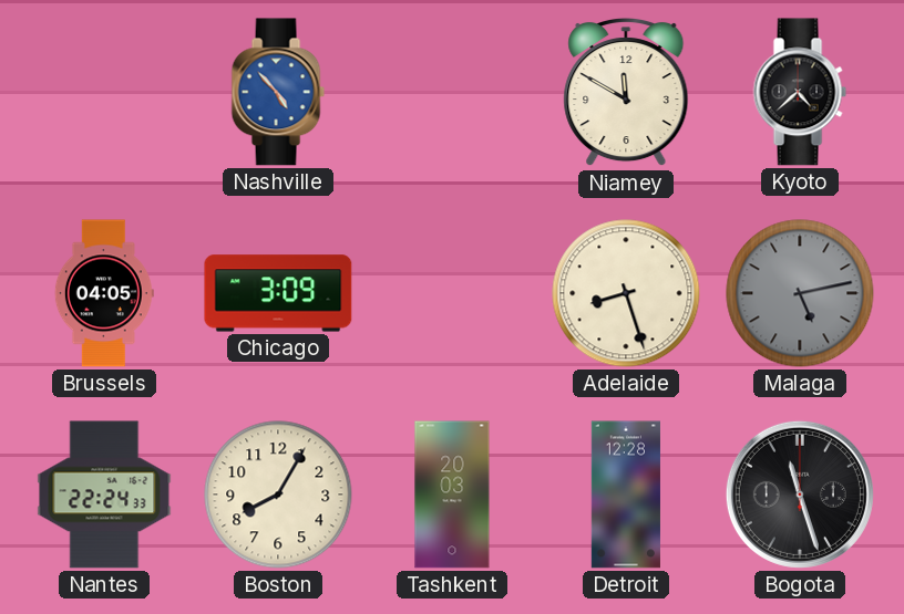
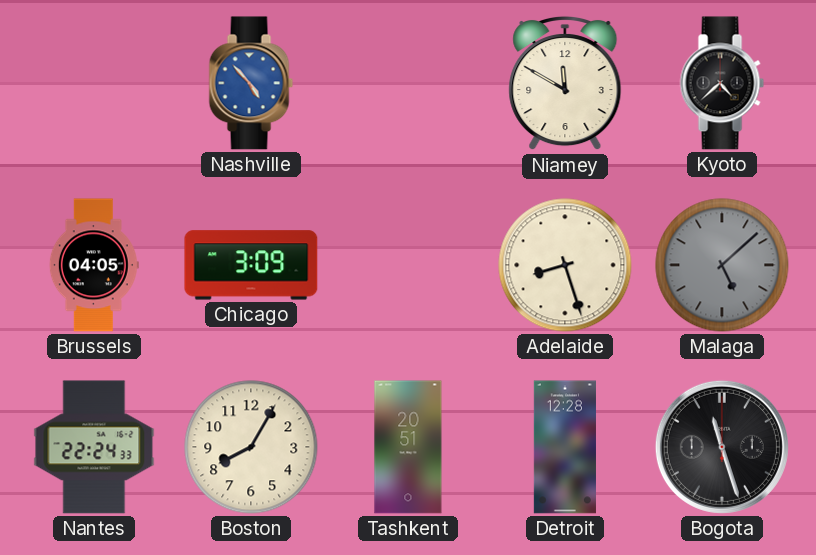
Malaga: 5:13 -> 5:08
Tashkent: 20:03 -> 20:51
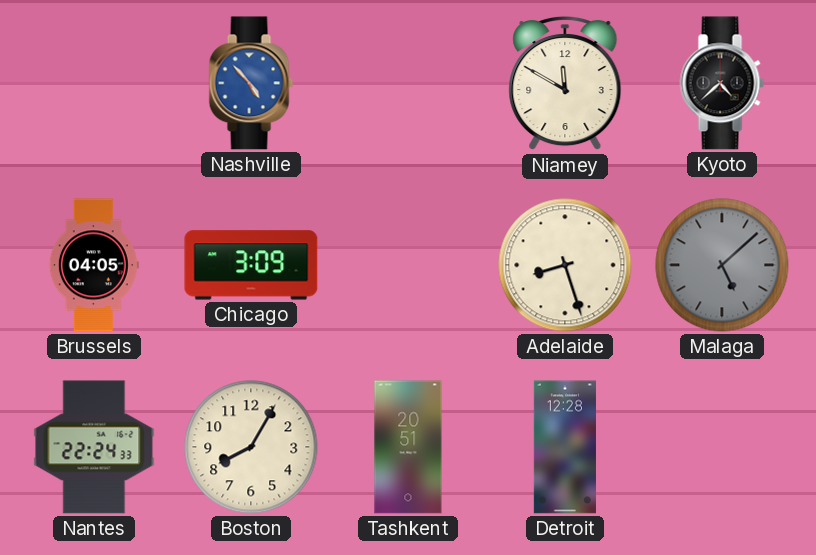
Bogota: 11:27 -> none
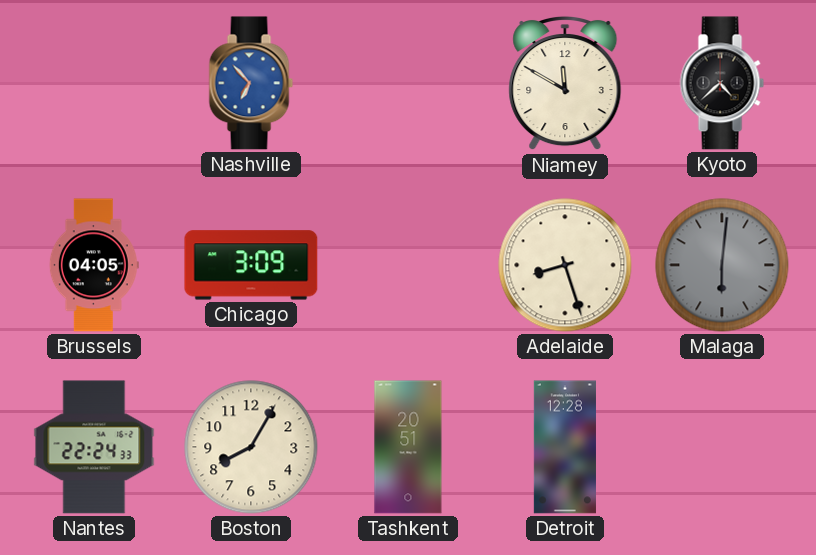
Nashville: 4:53 -> 6:53
Malaga: 5:08 -> 6:01
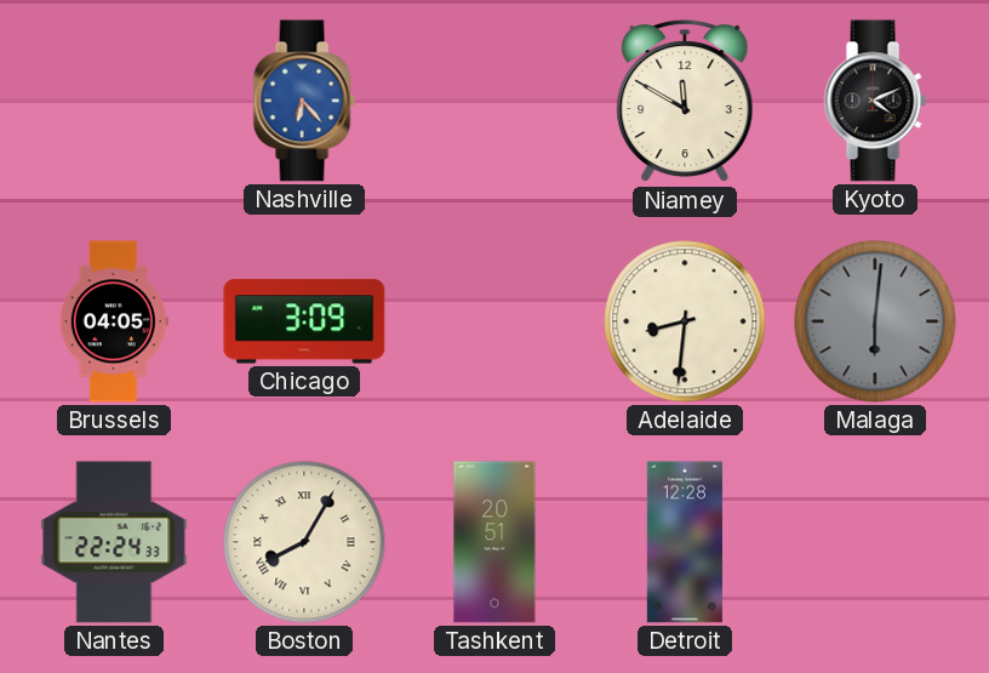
Nashville: 6:53 -> 6:23
Kyoto: 4:38 -> 4:11
Adelaide: 8:27 -> 8:31
Boston numerals: Arabic -> Roman
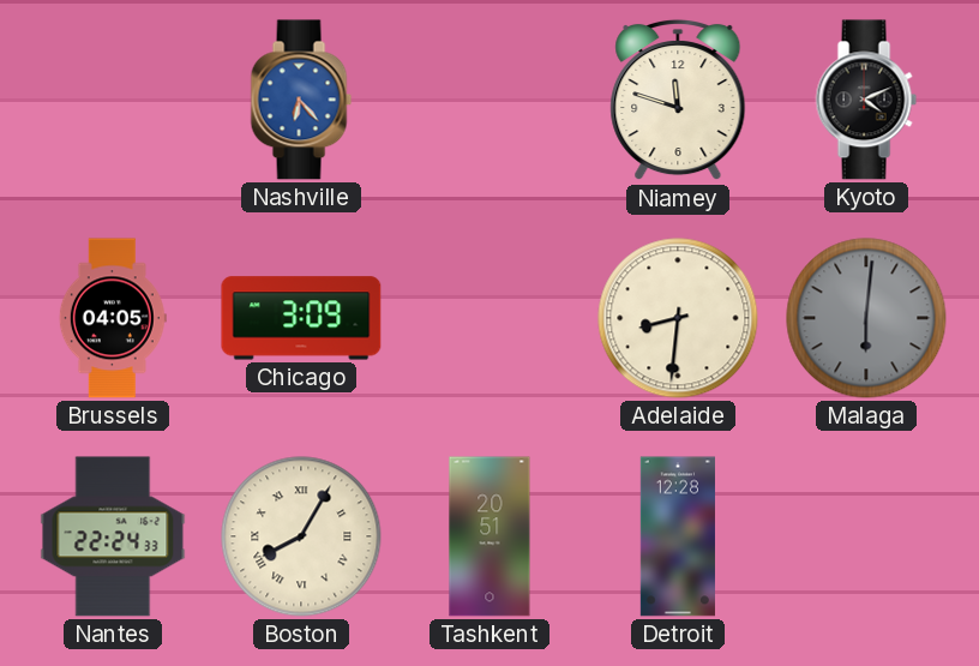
Niamey: 11:50 -> 11:48
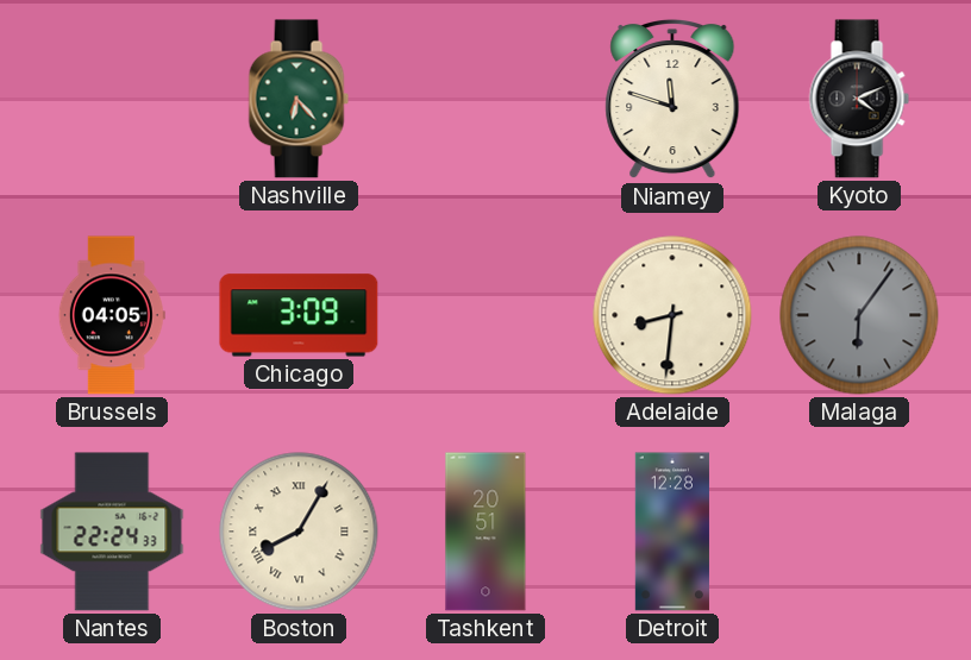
Nashville dial: blue -> green
Malaga: 6:01 -> 6:06
